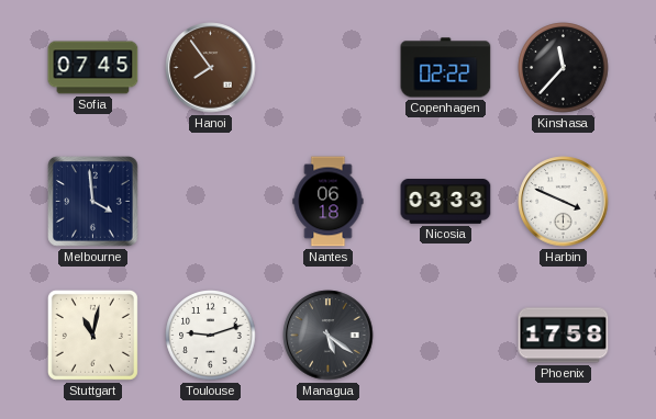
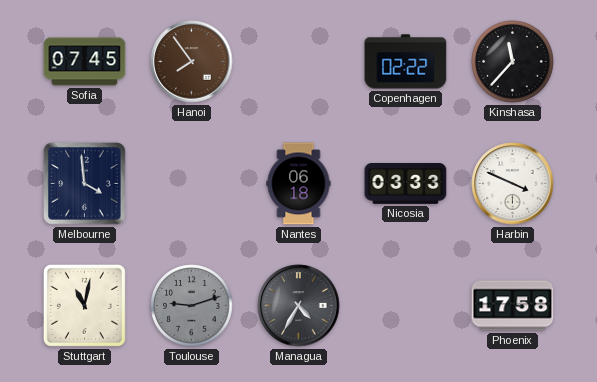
Toulouse dial: white -> grey
Managua: 5:21 -> 4:35
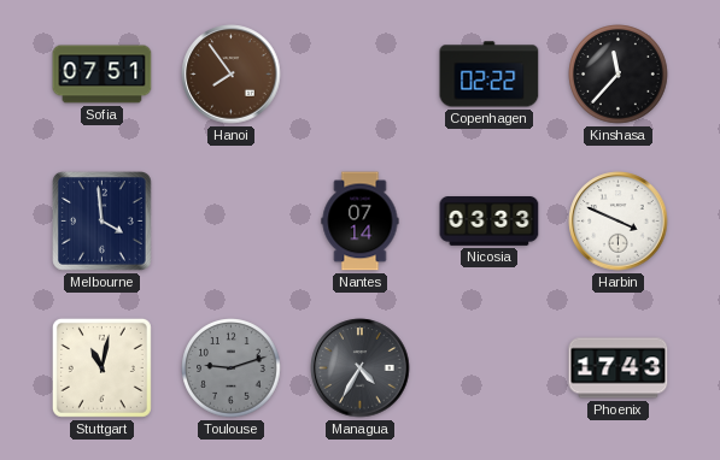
Sofia: 07:45 -> 07:51
Nantes: 06:18 -> 07:14
Phoenix: 17:58 -> 17:43
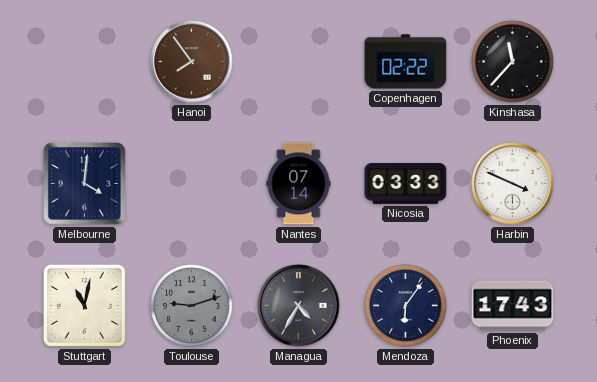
Sofia: 07:51 -> none
Melbourne: 3:59 -> 4:01
Mendoza: none -> 6:06
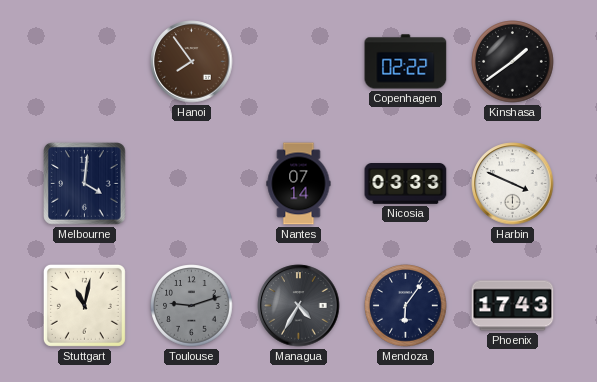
Kinshasa: 11:37 -> 1:39
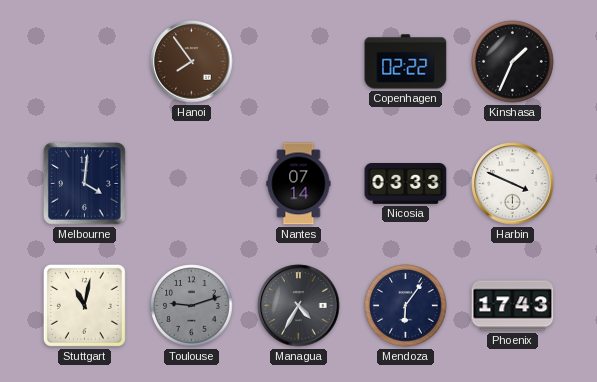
Kinshasa: 1:39 -> 1:34
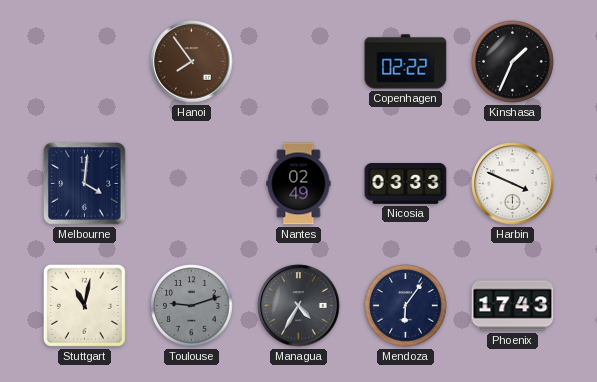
Nantes: 07:14 -> 02:49
